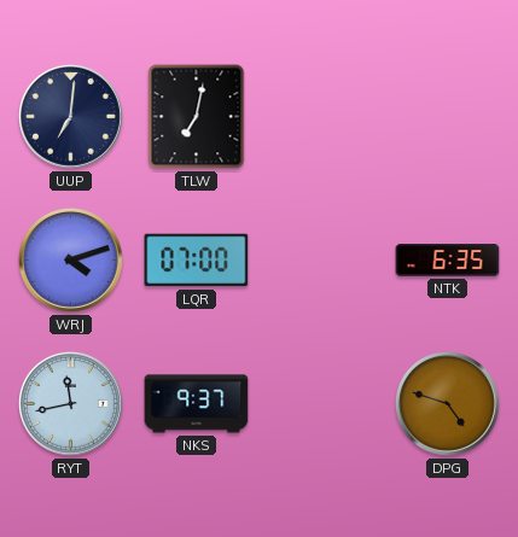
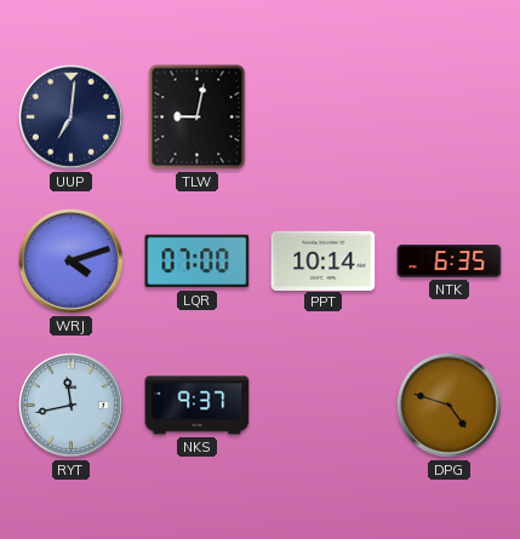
TLW: 7:02 -> 9:02
PPT: none -> 10:14
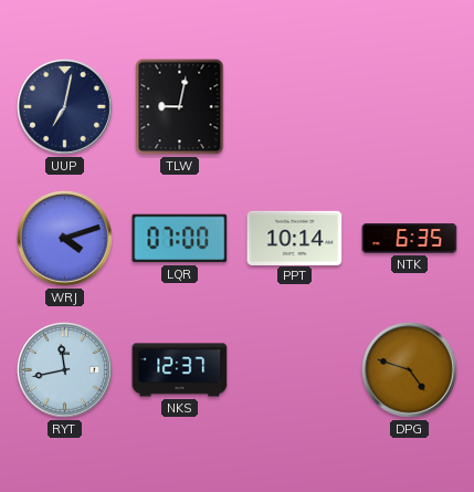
UUP: 7:01 -> 7:02
NKS: 9:37 -> 12:37
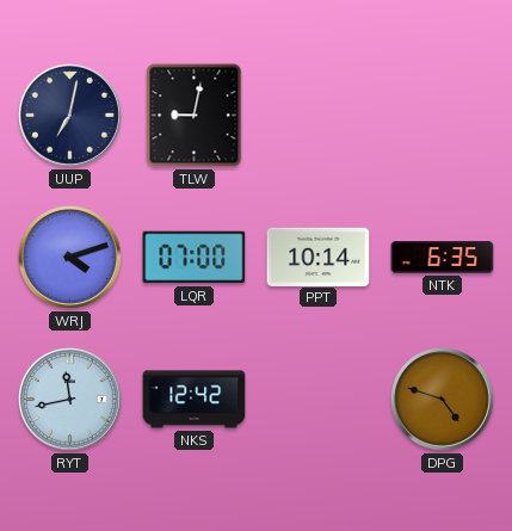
NKS: 12:37 -> 12:42
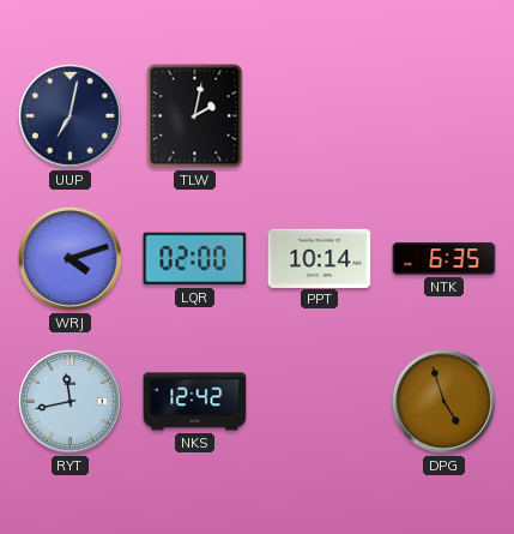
TLW: 9:02 -> 2:02
LQR: 07:00 -> 02:00
DPG: 4:48 -> 4:57
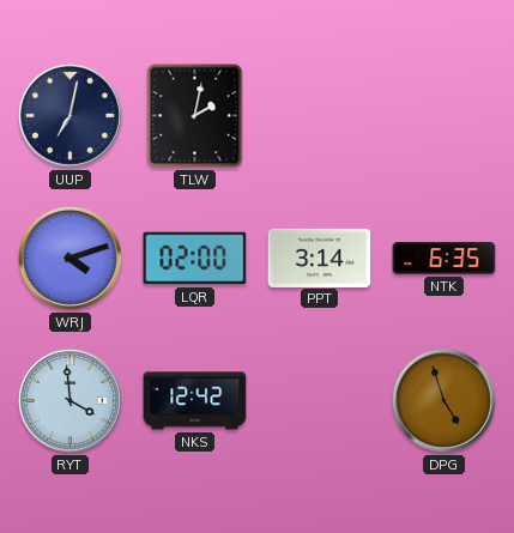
PPT: 10:14 -> 3:14
RYT: 11:43 -> 3:59
